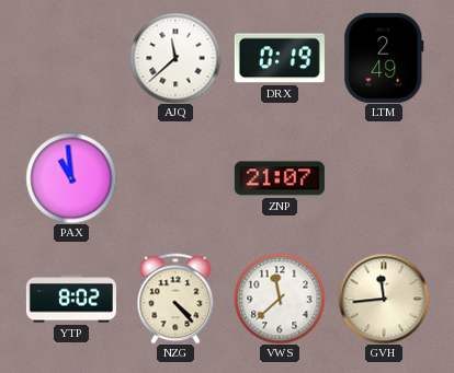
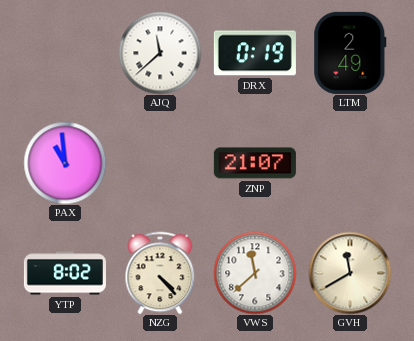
GVH: 11:44 -> 11:40
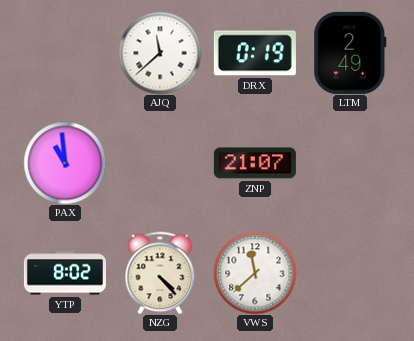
GVH: 11:40 -> none
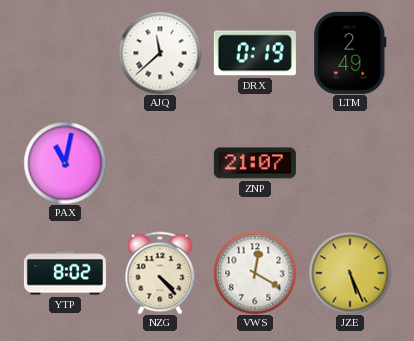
PAX: 10:59 -> 11:02
VWS: 11:38 -> 12:20
JZE: none -> 5:26
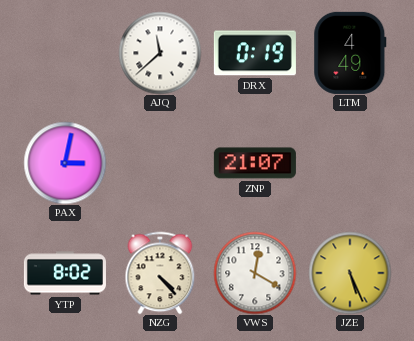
LTM: 2:49 -> 4:49
PAX: 11:02 -> 3:02
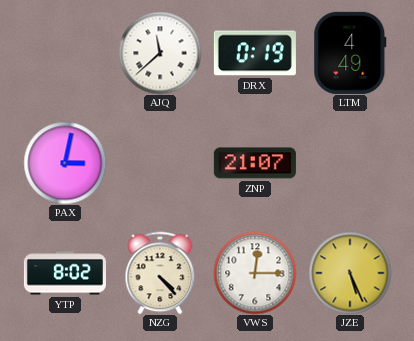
VWS: 12:20 -> 12:15
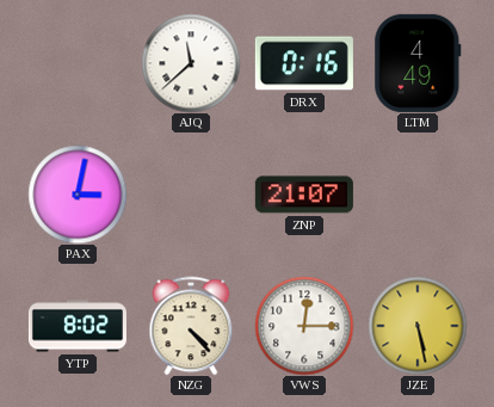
DRX: 0:19 -> 0:16
JZE: 5:26 -> 5:28
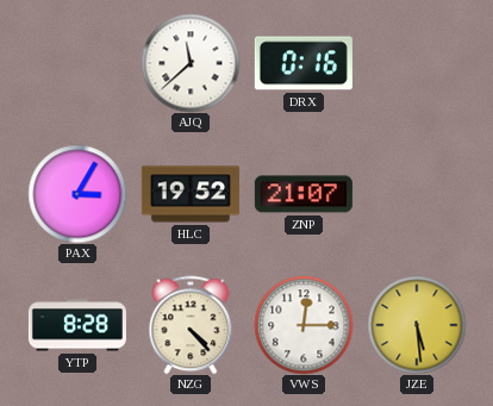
LTM: 4:49 -> none
PAX: 3:02 -> 3:05
HLC: none -> 19:52
YTP: 8:02 -> 8:28
JZE: 5:28 -> 5:29
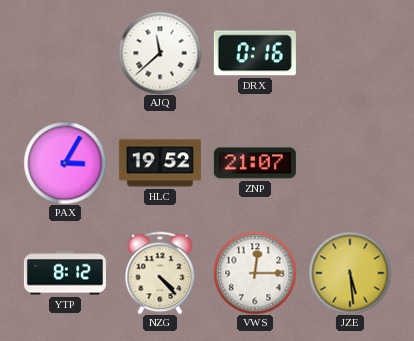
YTP: 8:28 -> 8:12
